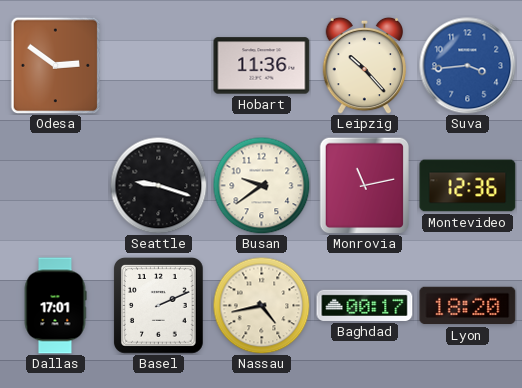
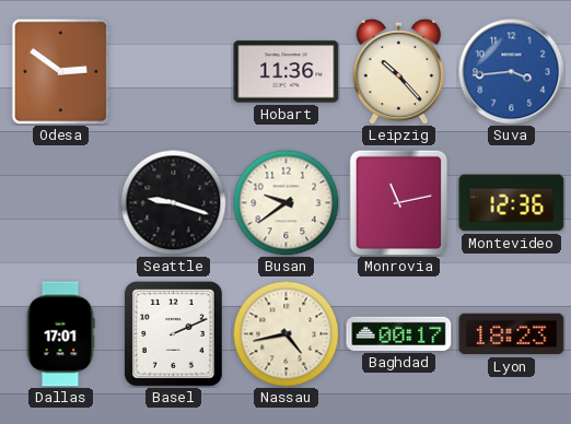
Lyon: 18:20 -> 18:23
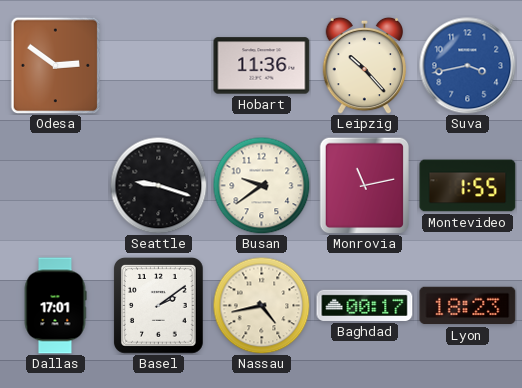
Suva: 3:44 -> 3:43
Montevideo: 12:36 -> 1:55
Basel: 2:11 -> 2:09
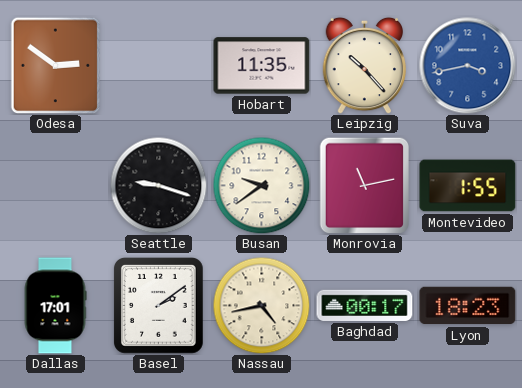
Hobart: 11:36 -> 11:35
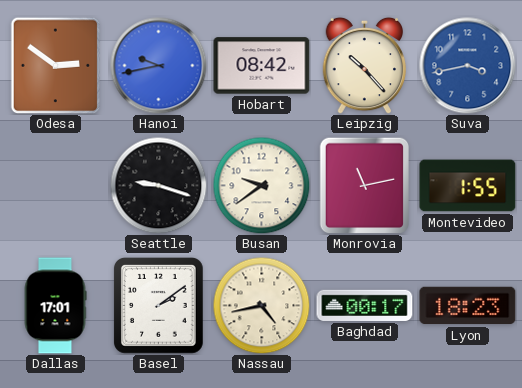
Hanoi: none -> 9:43
Hobart: 11:35 -> 08:42
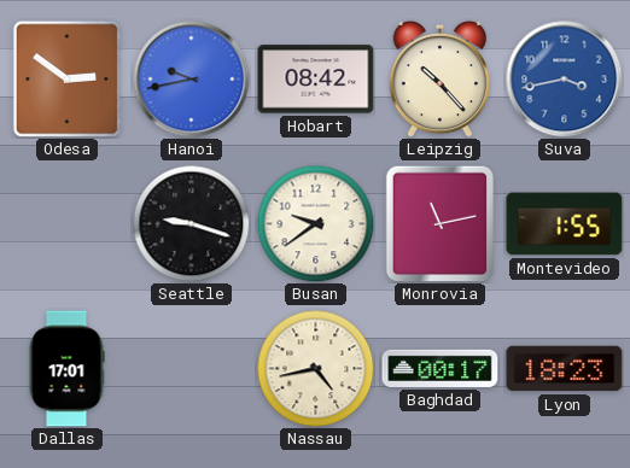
Basel: 2:09 -> none
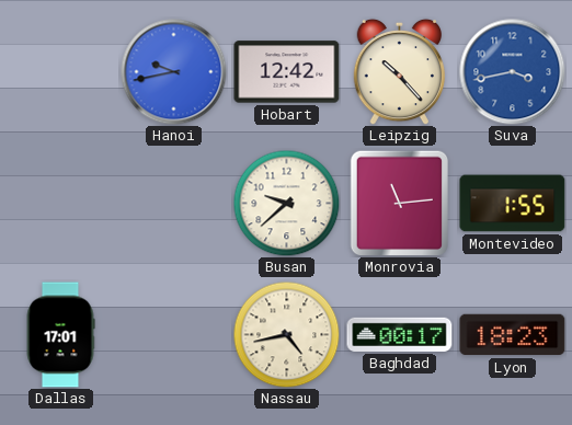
Odesa: 2:51 -> none
Hobart: 08:42 -> 12:42
Seattle: 9:18 -> none
Busan: 9:39 -> 9:38
Monrovia: 11:13 -> 11:14
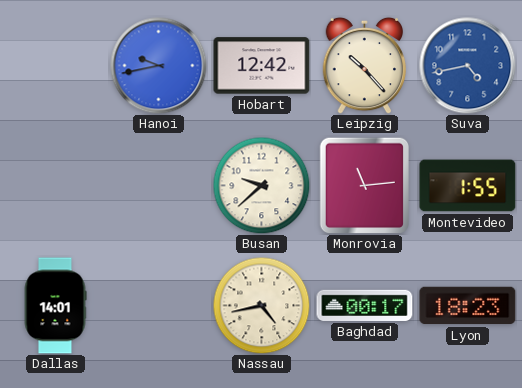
Suva: 3:43 -> 4:43
Dallas: 17:01 -> 14:01
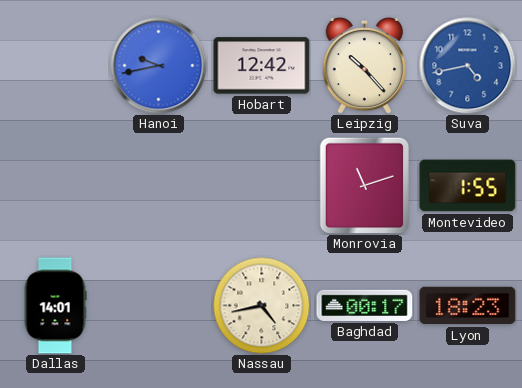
Busan: 9:38 -> none
Monrovia: 11:14 -> 11:12
